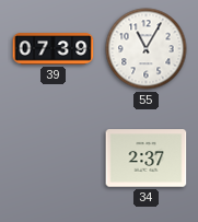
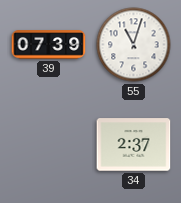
55: 11:05 -> 11:03
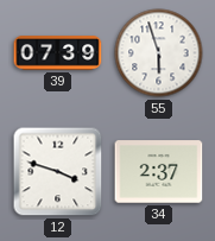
55: 11:03 -> 5:57
12: none -> 3:48
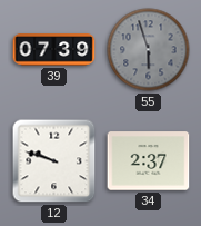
55 dial: white -> grey
12: 3:48 -> 9:48
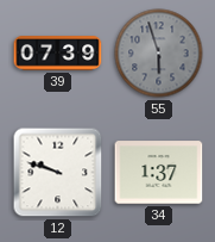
34: 2:37 -> 1:37
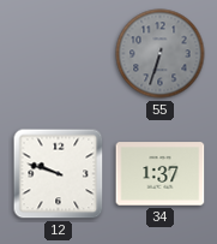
39: 07:39 -> none
55: 5:57 -> 6:33
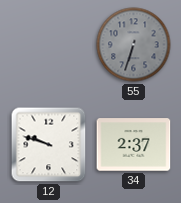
34: 1:37 -> 2:37
